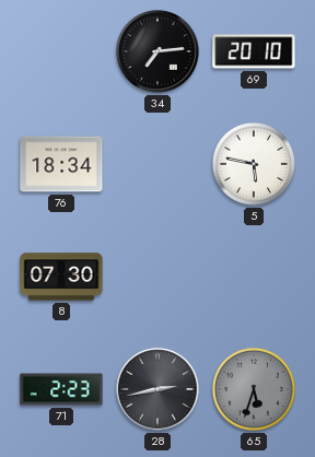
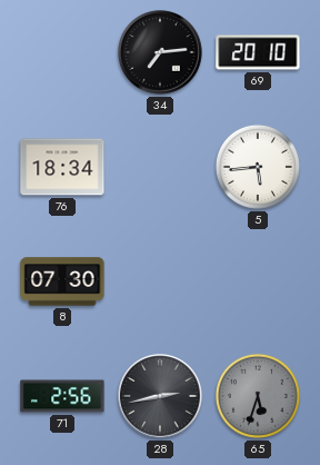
5: 5:47 -> 5:44
71: 2:23 -> 2:56
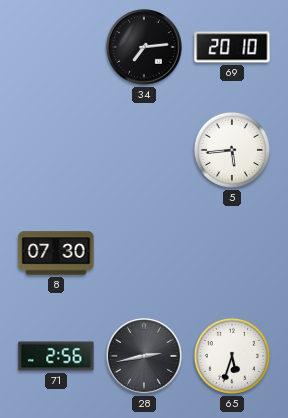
76: 18:34 -> none
65 dial: grey -> white
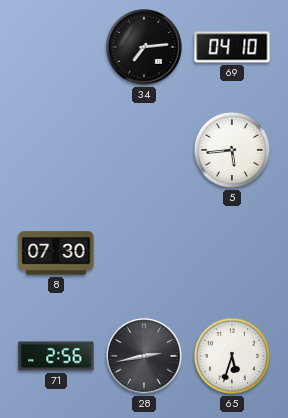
69: 20:10 -> 04:10
